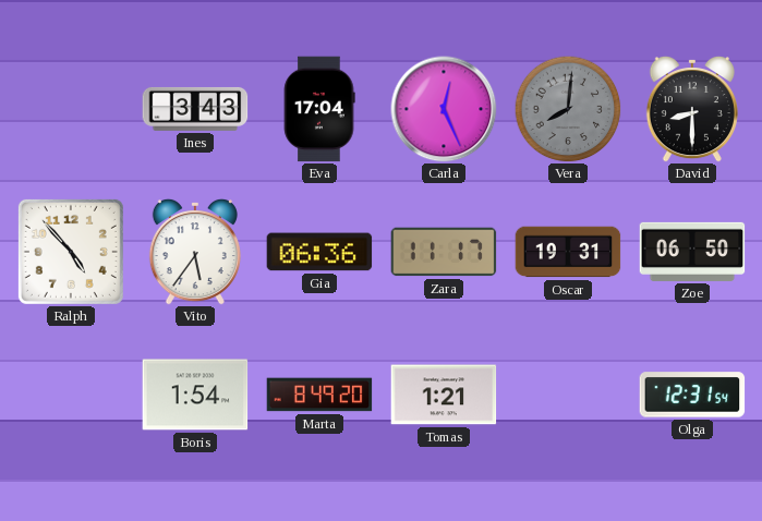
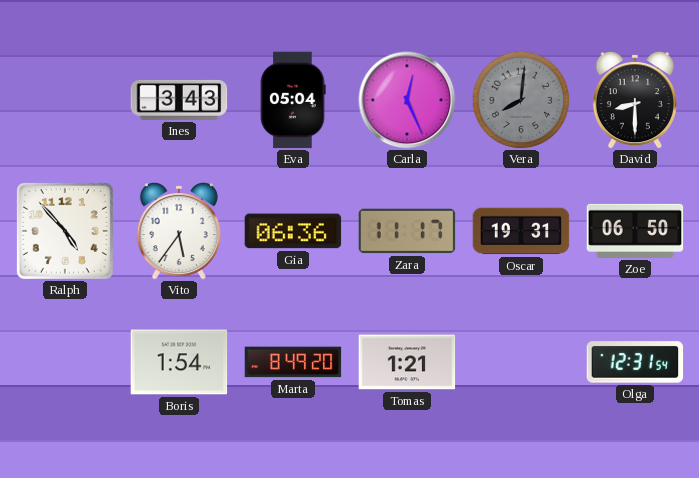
Eva: 17:04 -> 05:04
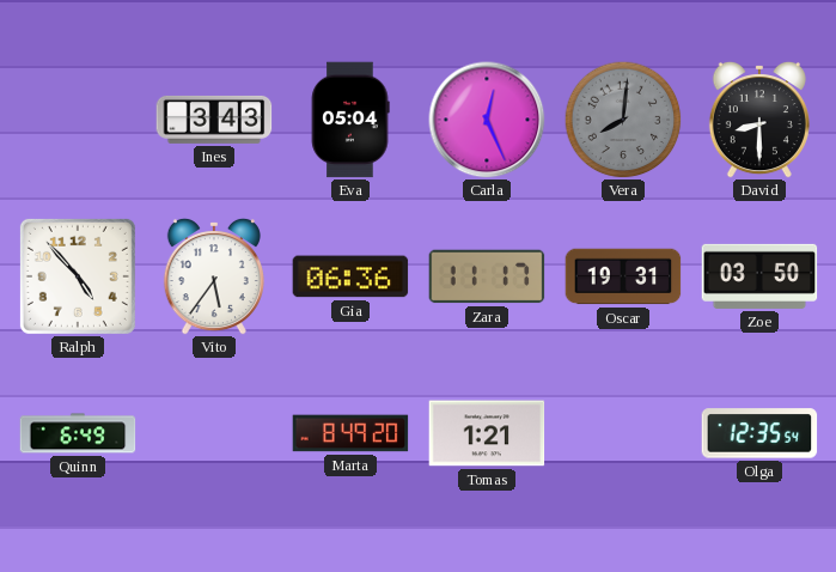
Zoe: 06:50 -> 03:50
Quinn: none -> 6:49
Boris: 1:54 -> none
Olga: 12:31 -> 12:35
